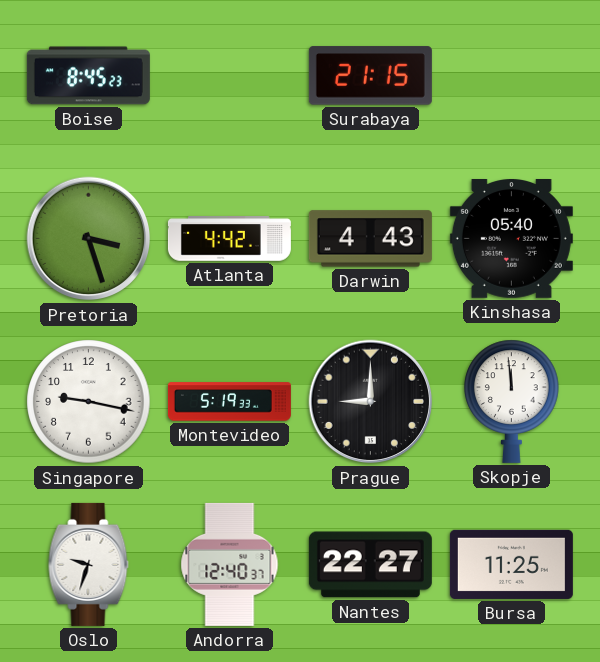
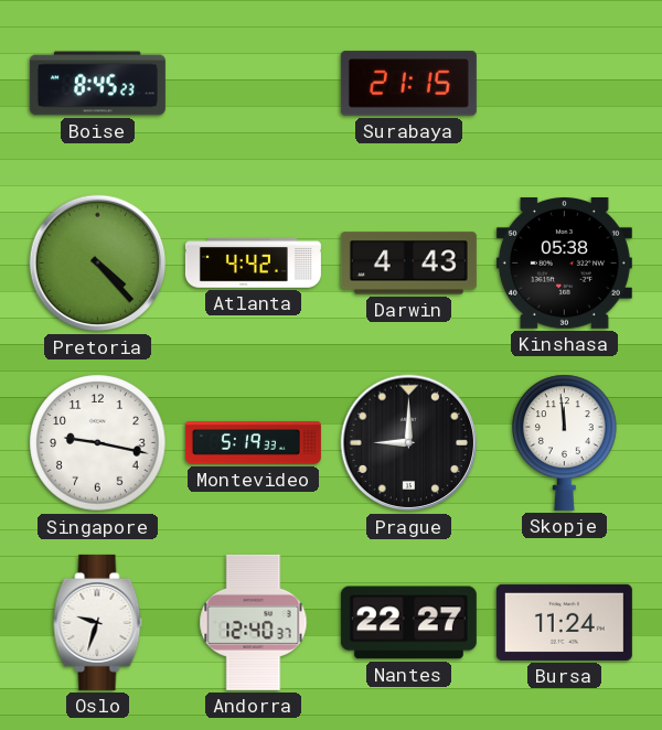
Pretoria: 3:27 -> 4:23
Kinshasa: 05:40 -> 05:38
Bursa: 11:25 -> 11:24
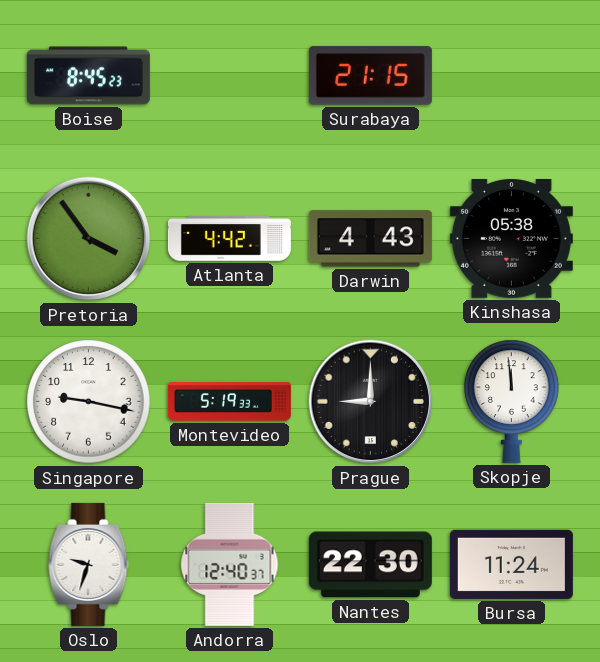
Pretoria: 4:23 -> 3:54
Nantes: 22:27 -> 22:30
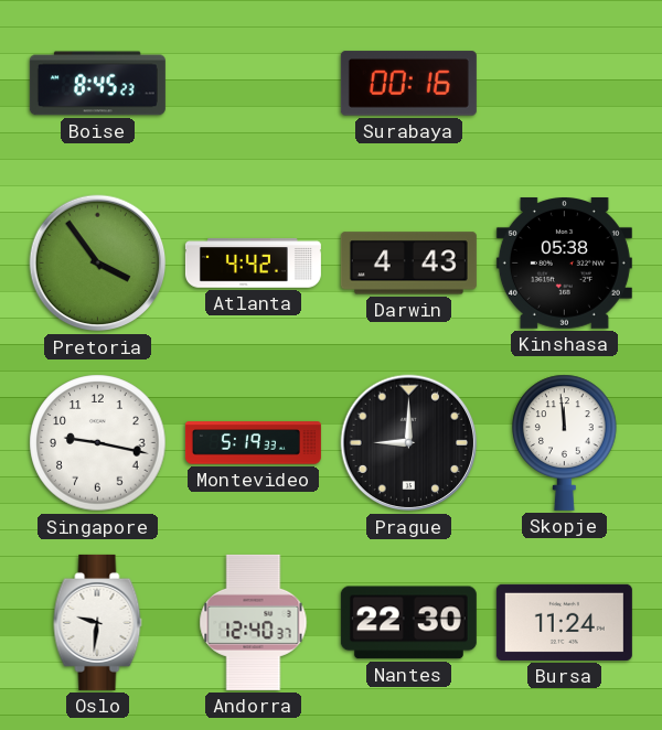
Surabaya: 21:15 -> 00:16
Oslo: 9:33 -> 9:31
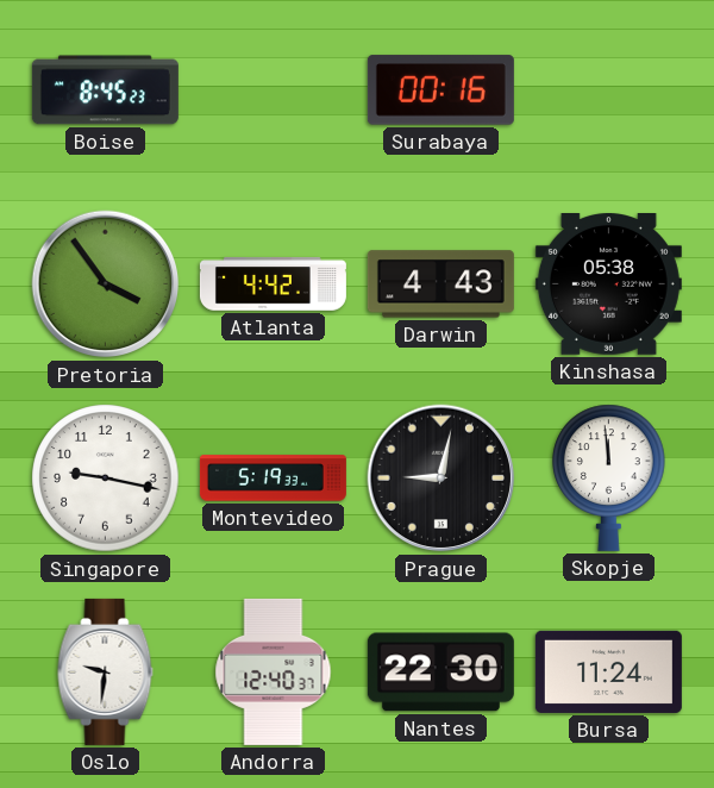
Prague: 9:00 -> 9:02
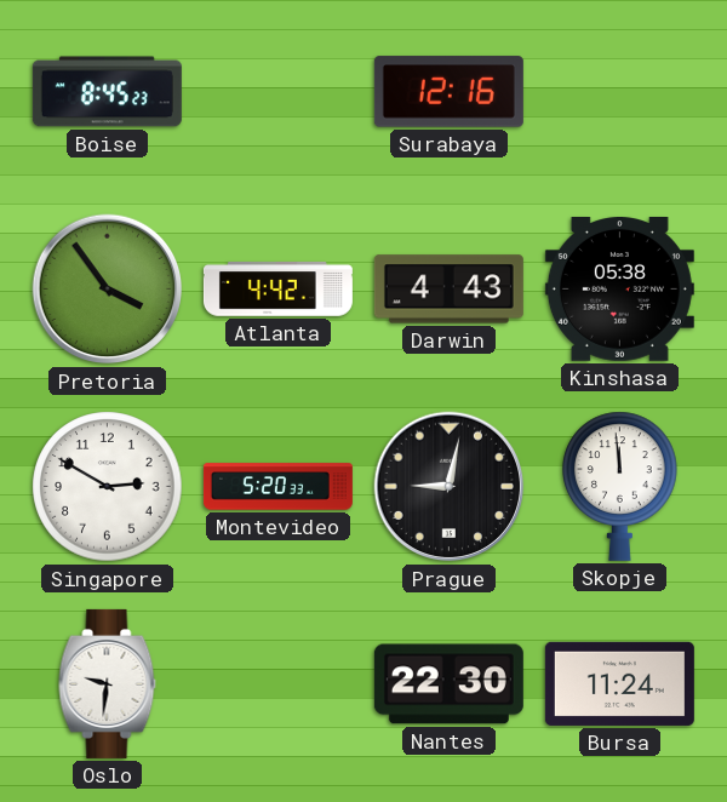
Surabaya: 00:16 -> 12:16
Singapore: 9:17 -> 2:50
Montevideo: 5:19 -> 5:20
Andorra: 12:40 -> none
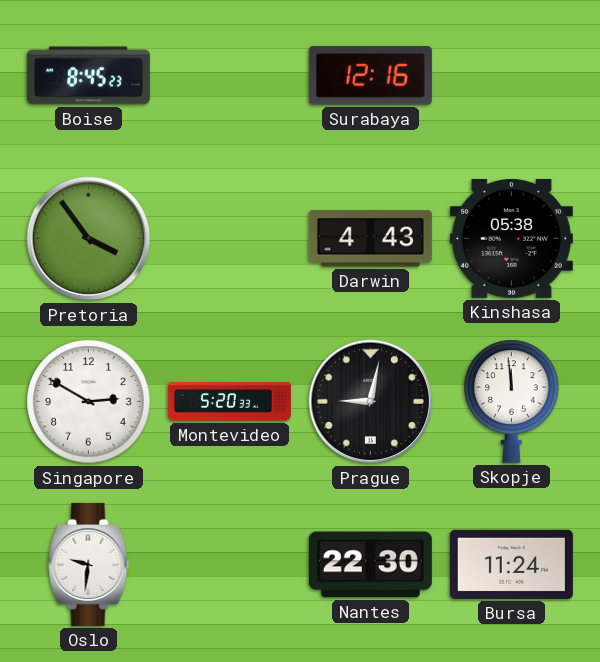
Atlanta: 4:42 -> none
